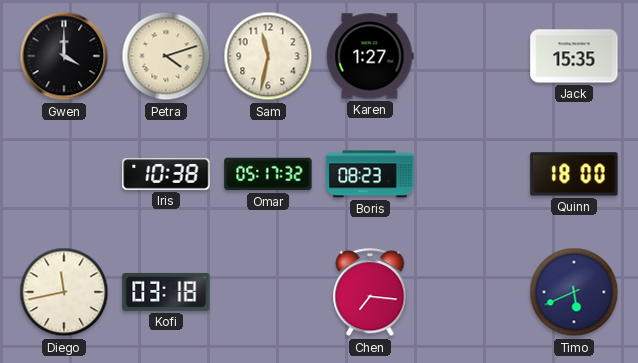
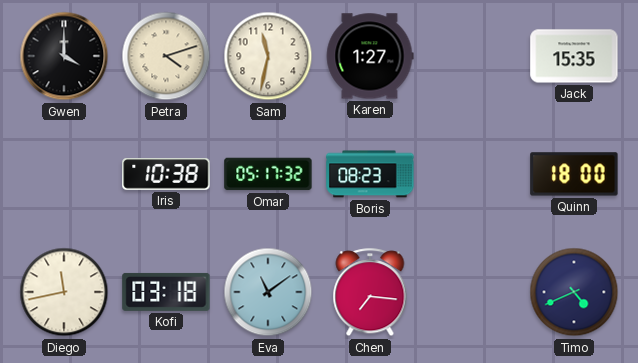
Eva: none -> 11:09
Timo: 5:41 -> 4:41
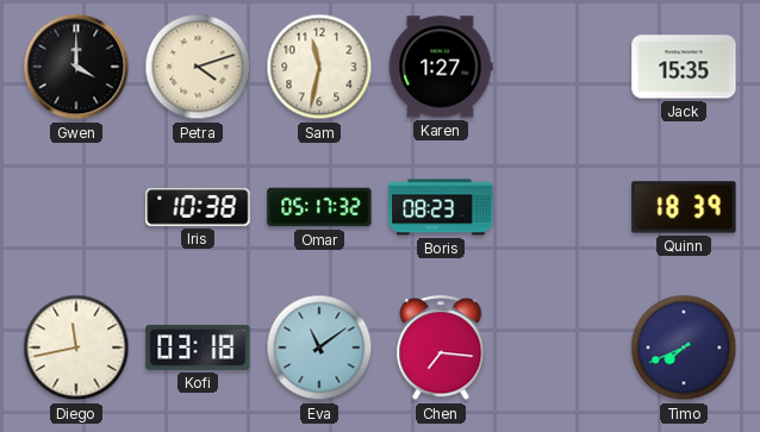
Quinn: 18:00 -> 18:39
Timo: 4:41 -> 7:41
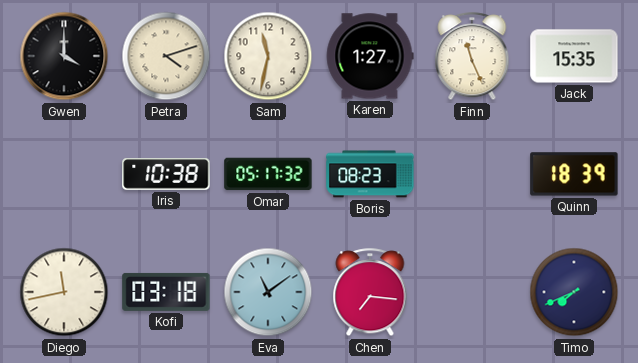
Finn: none -> 11:26
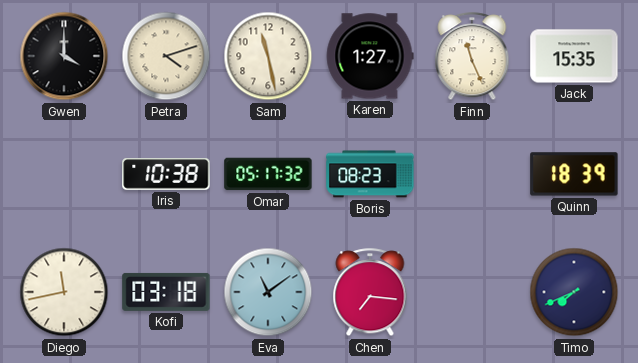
Sam: 11:32 -> 11:28
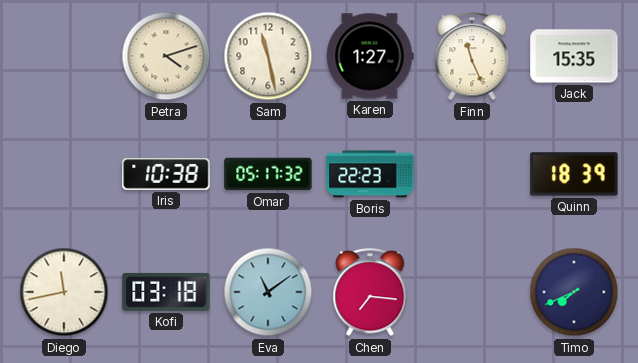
Gwen: 4:00 -> none
Boris: 08:23 -> 22:23
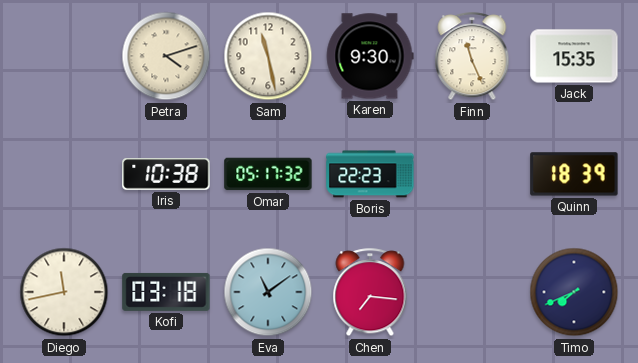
Karen: 1:27 -> 9:30
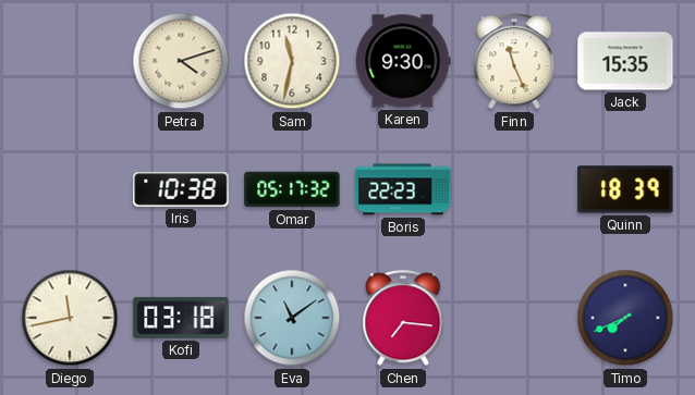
Sam: 11:28 -> 11:32
